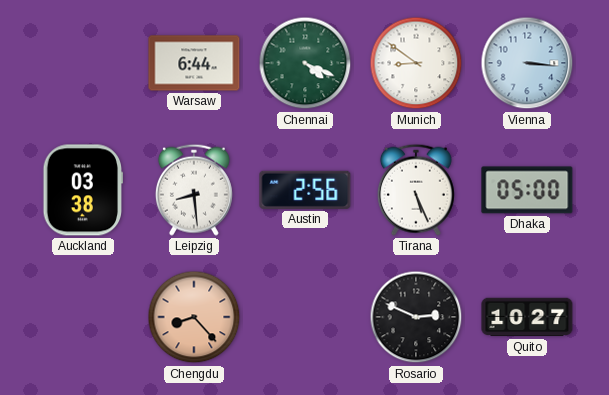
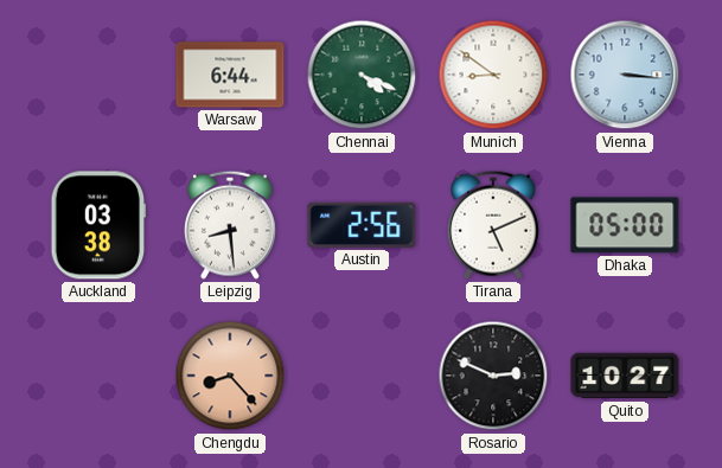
Tirana: 5:26 -> 5:11
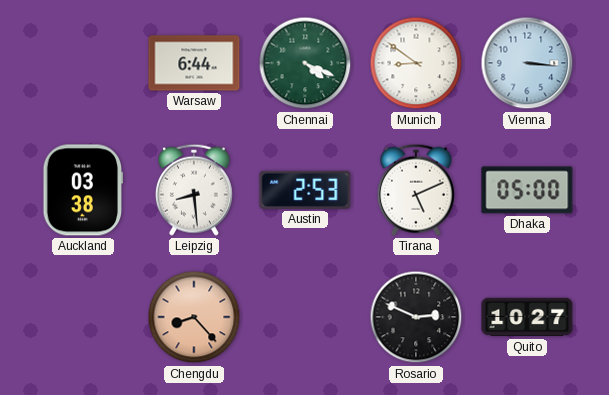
Austin: 2:56 -> 2:53
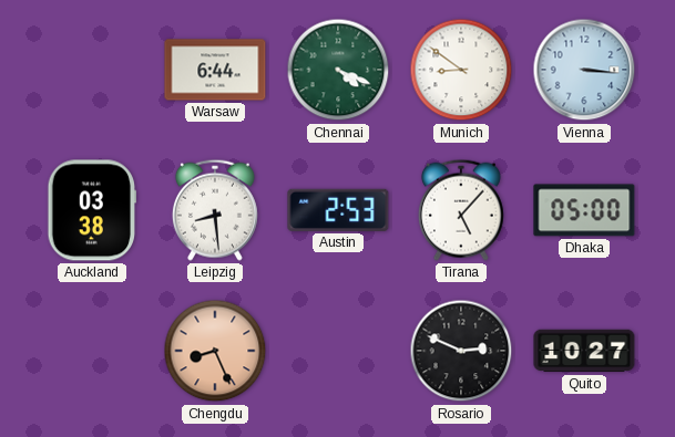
Tirana: 5:11 -> 5:07
Chengdu: 8:23 -> 8:26
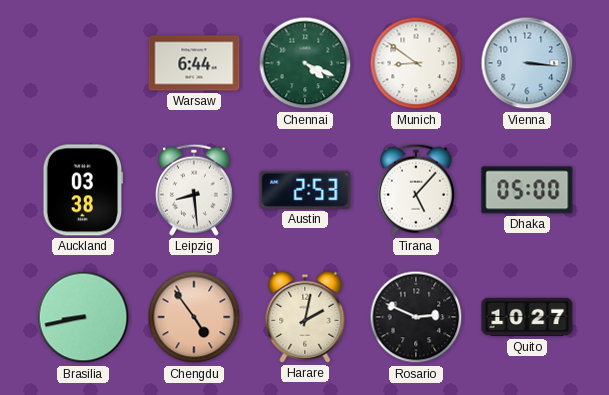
Brasilia: none -> 8:43
Chengdu: 8:26 -> 4:54
Harare: none -> 2:02
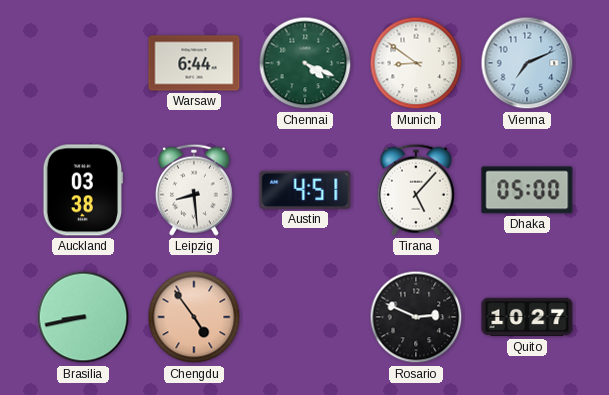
Vienna: 3:16 -> 7:11
Austin: 2:53 -> 4:51
Harare: 2:02 -> none
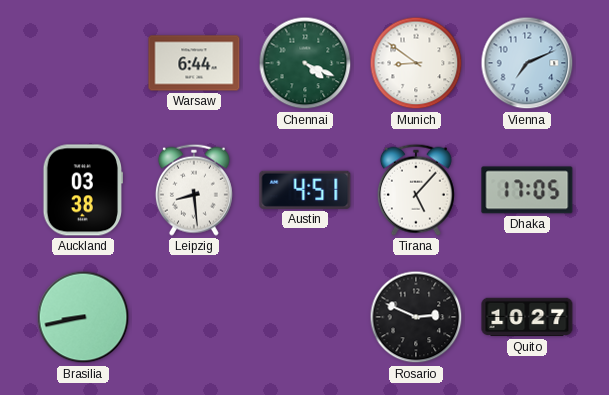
Dhaka: 05:00 -> 17:05
Chengdu: 4:54 -> none
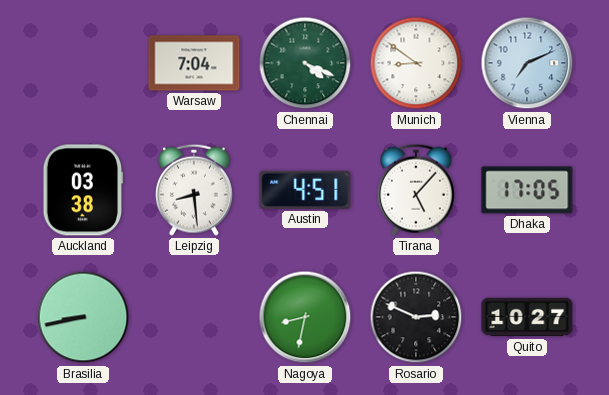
Warsaw: 6:44 -> 7:04
Nagoya: none -> 8:32
